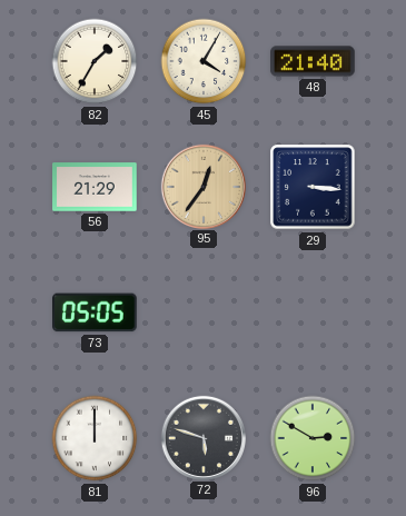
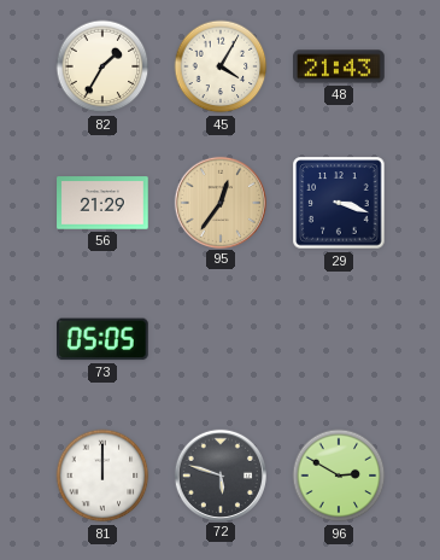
48: 21:40 -> 21:43
29: 3:16 -> 3:18
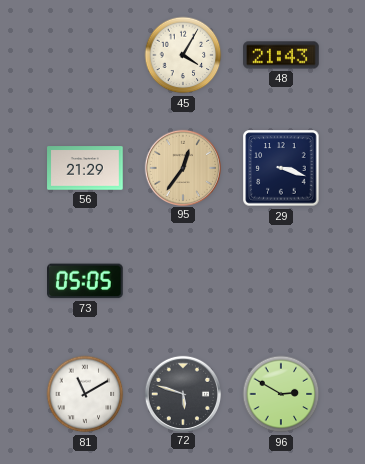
82: 1:35 -> none
81: 12:00 -> 11:10
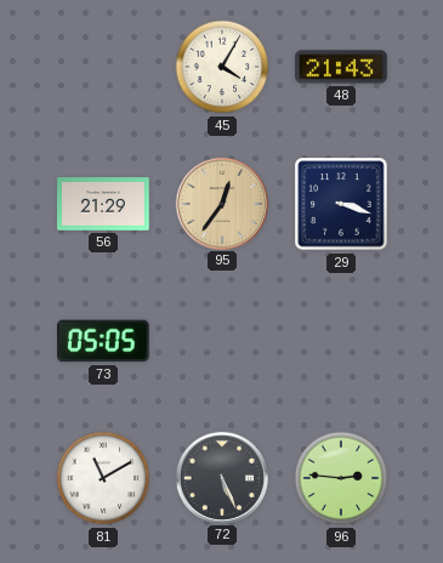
72: 5:48 -> 5:26
96: 2:50 -> 2:46
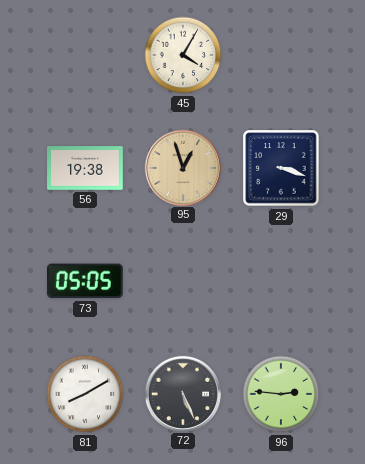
48: 21:43 -> none
56: 21:29 -> 19:38
95: 12:36 -> 12:57
81: 11:10 -> 8:10
